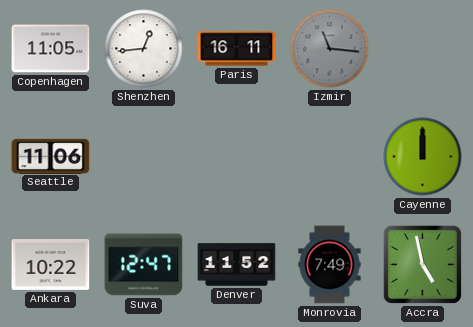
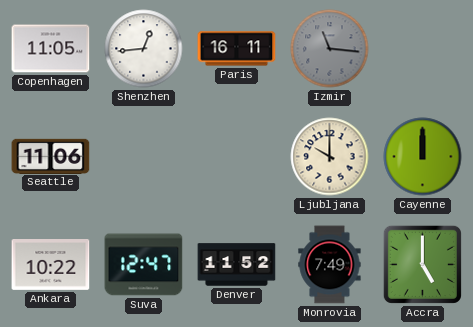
Ljubljana: none -> 10:00
Accra: 4:58 -> 5:00
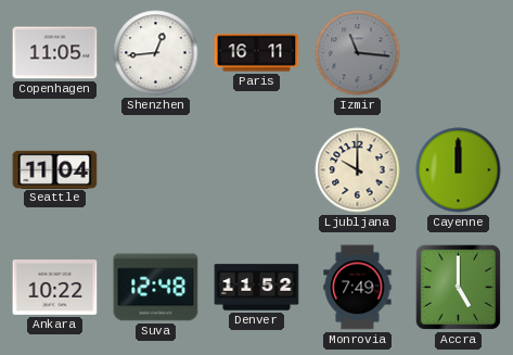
Seattle: 11:06 -> 11:04
Suva: 12:47 -> 12:48
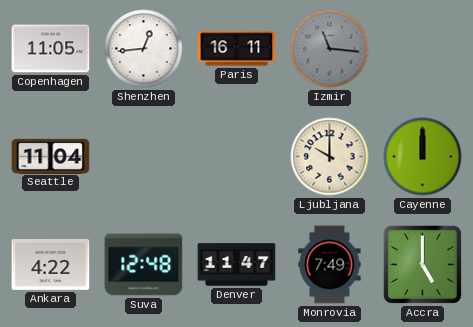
Ankara: 10:22 -> 4:22
Denver: 11:52 -> 11:47
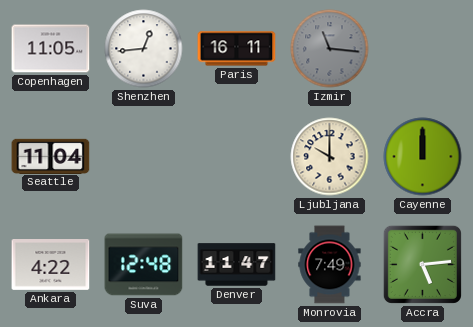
Accra: 5:00 -> 5:14
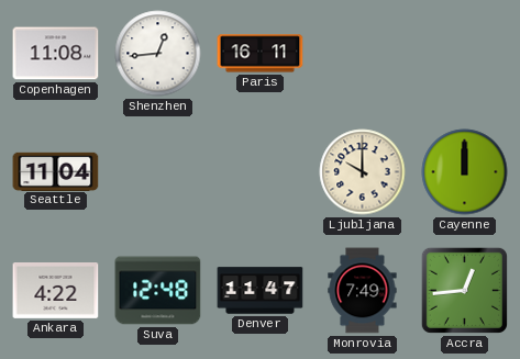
Copenhagen: 11:05 -> 11:08
Izmir: 11:16 -> none
Accra: 5:14 -> 12:44
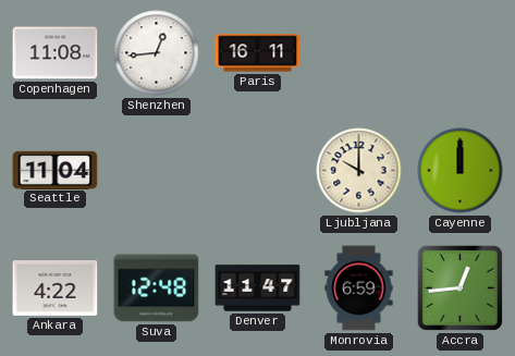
Monrovia: 7:49 -> 6:59
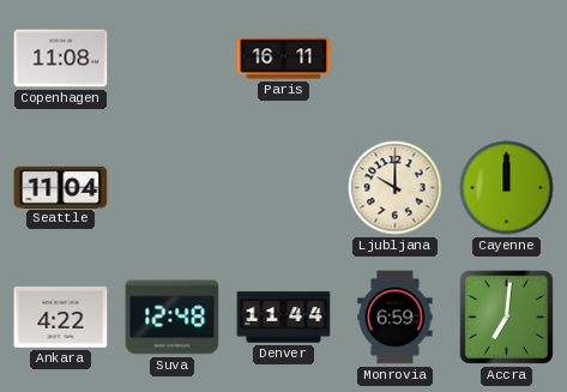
Shenzhen: 12:44 -> none
Denver: 11:47 -> 11:44
Accra: 12:44 -> 7:01
